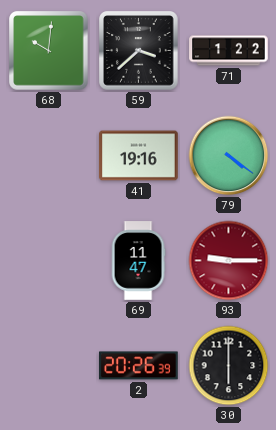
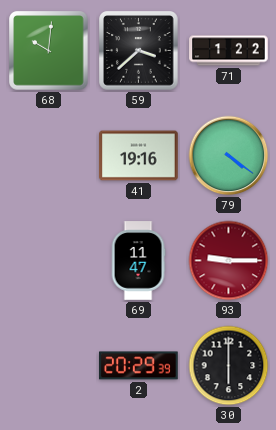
2: 20:26 -> 20:29
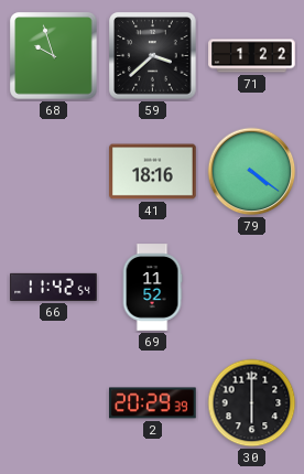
68: 10:01 -> 9:57
41: 19:16 -> 18:16
66: none -> 11:42
69: 11:47 -> 11:52
93: 9:15 -> none
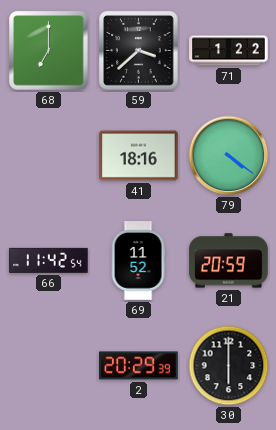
68: 9:57 -> 7:00
21: none -> 20:59
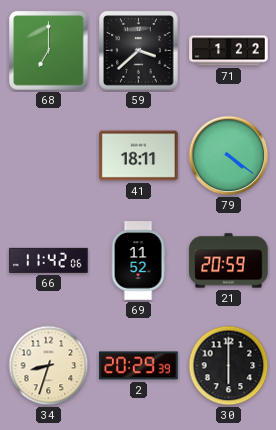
41: 18:16 -> 18:11
66: 11:42:54 -> 11:42:06
34: none -> 8:33
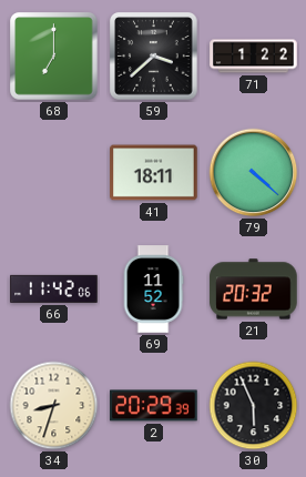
79: 4:21 -> 4:22
21: 20:59 -> 20:32
30: 6:00 -> 5:56
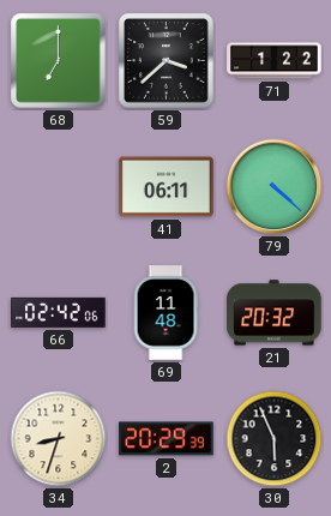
41: 18:11 -> 06:11
66: 11:42 -> 02:42
69: 11:52 -> 11:48
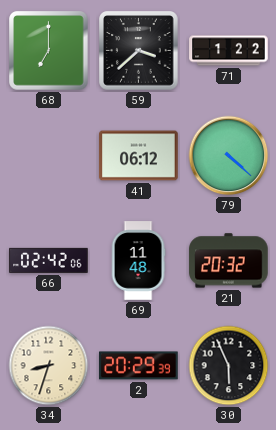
41: 06:11 -> 06:12
